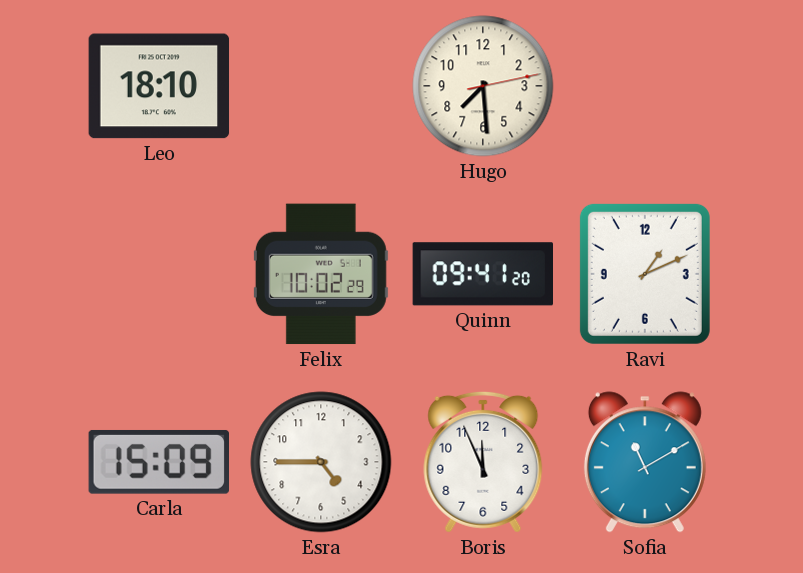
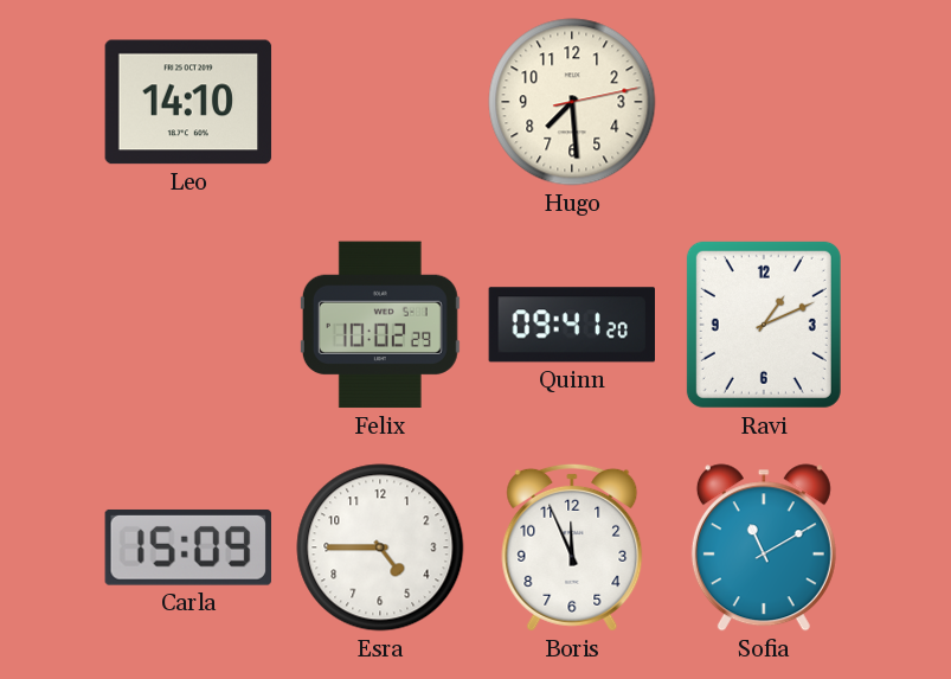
Leo: 18:10 -> 14:10
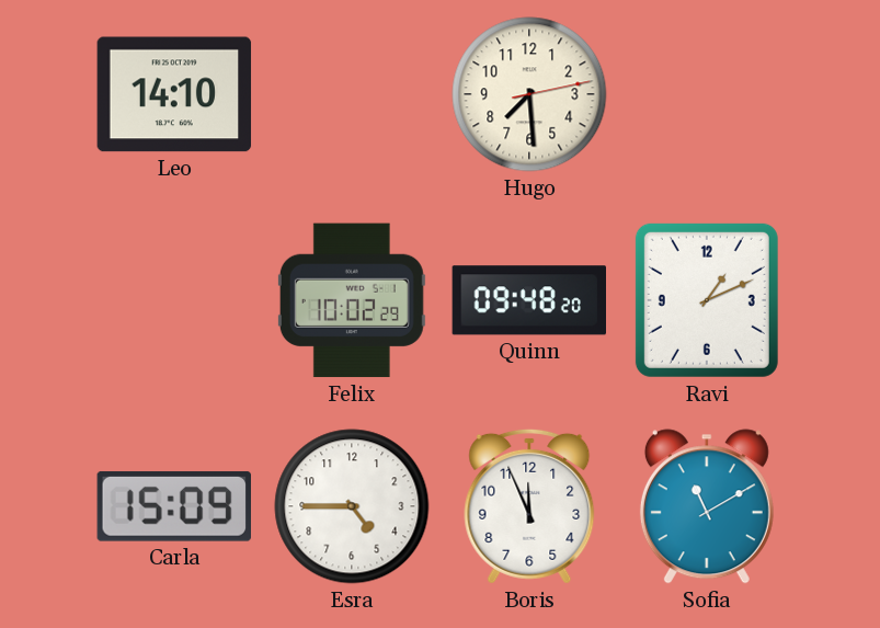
Quinn: 09:41 -> 09:48
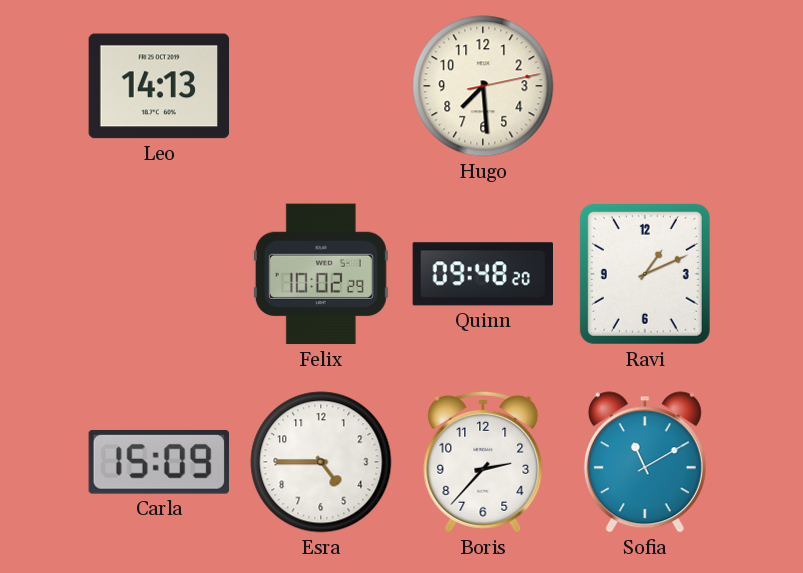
Leo: 14:10 -> 14:13
Boris: 11:56 -> 2:37
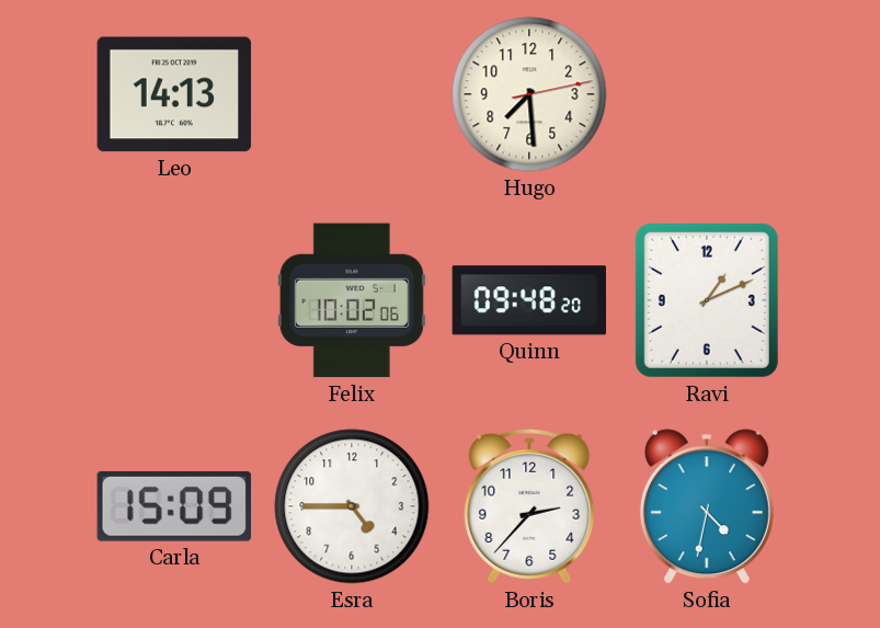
Felix: 10:02:29 -> 10:02:06
Sofia: 11:10 -> 4:32
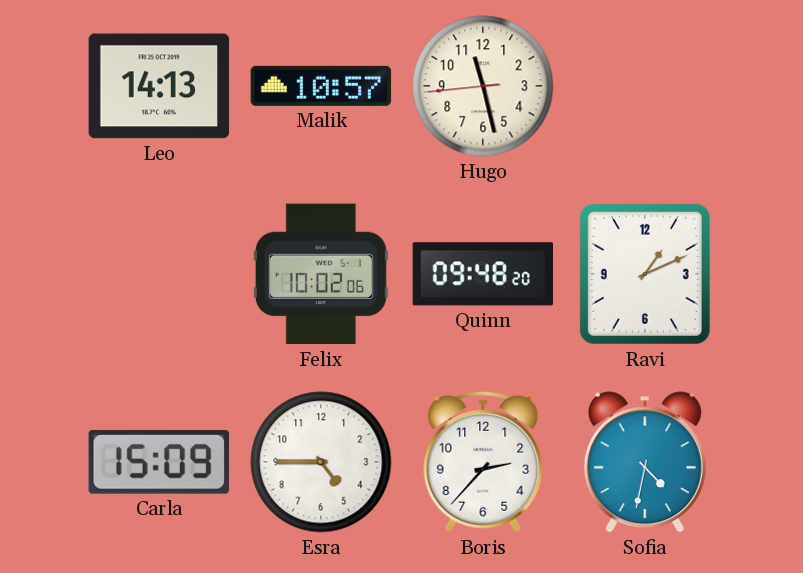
Malik: none -> 10:57
Hugo: 7:29 -> 11:27
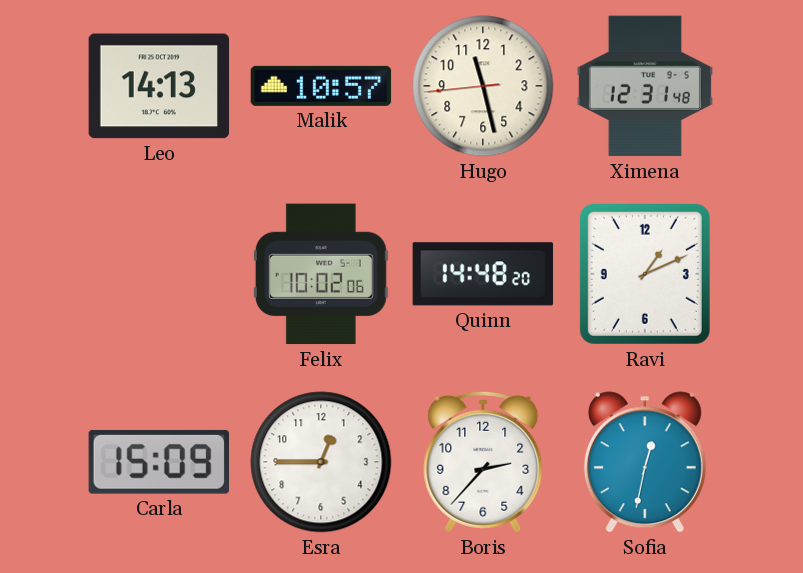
Ximena: none -> 12:31
Quinn: 09:48 -> 14:48
Esra: 4:45 -> 12:45
Sofia: 4:32 -> 12:32
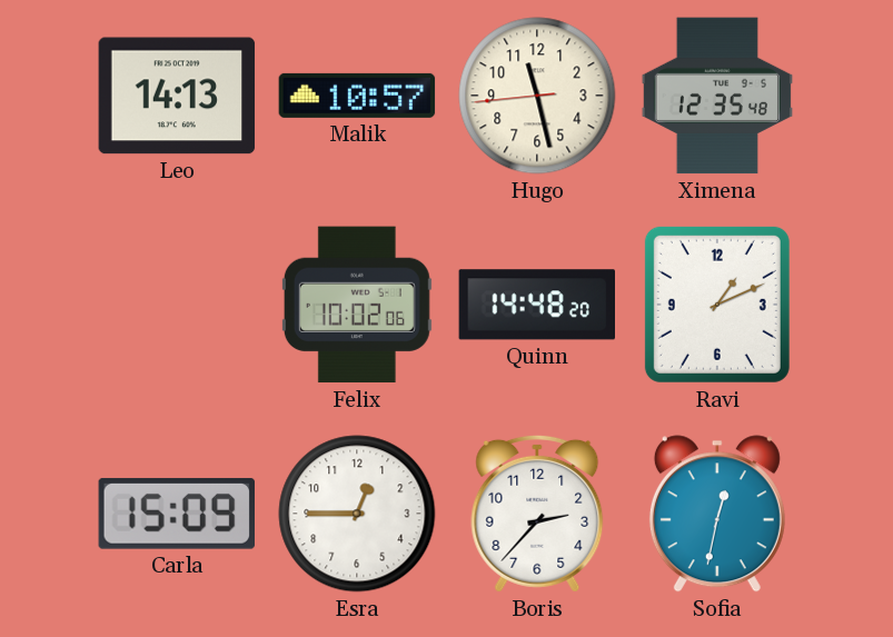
Ximena: 12:31 -> 12:35
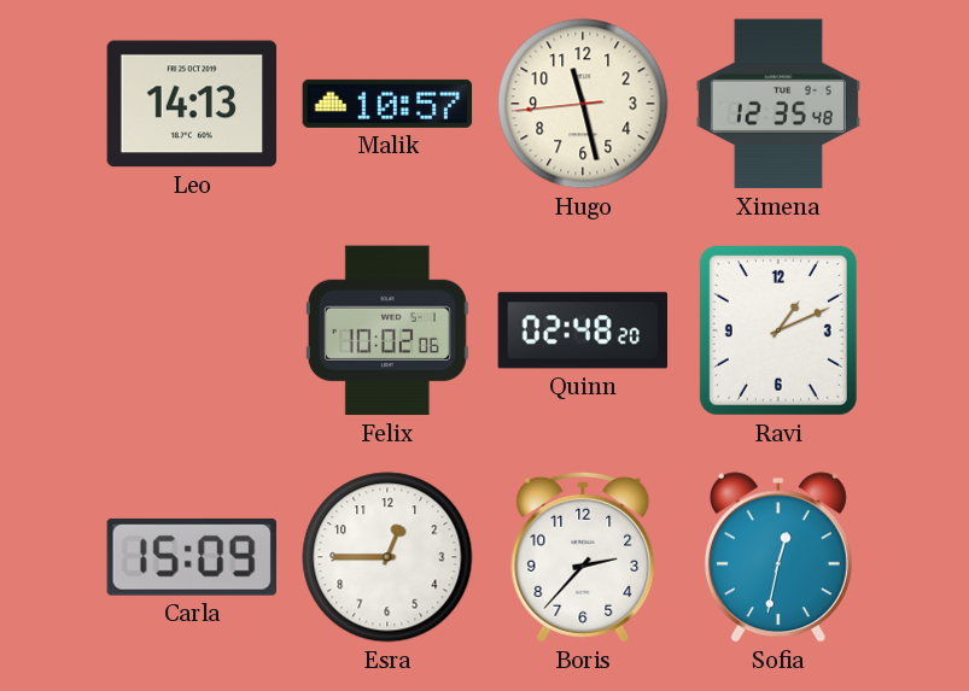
Quinn: 14:48 -> 02:48
